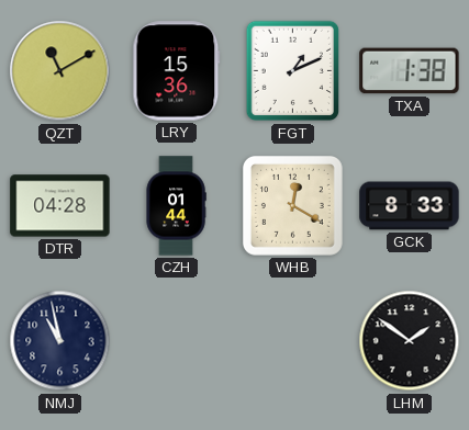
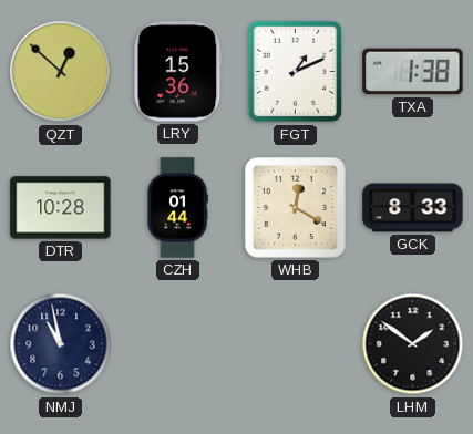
QZT: 11:10 -> 12:52
DTR: 04:28 -> 10:28
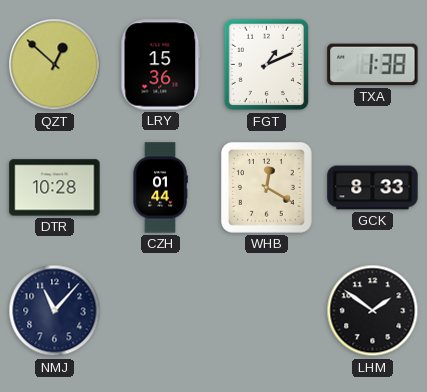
NMJ: 10:58 -> 11:07
